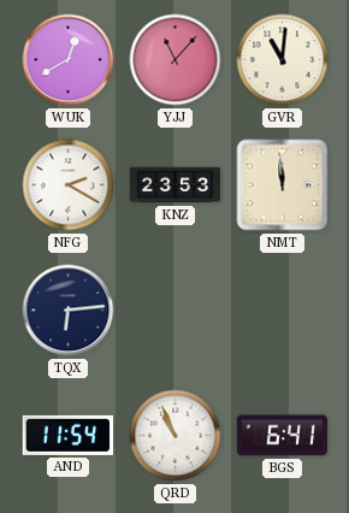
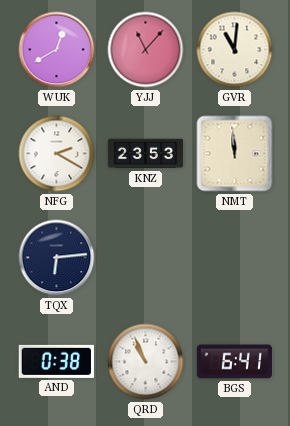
AND: 11:54 -> 0:38
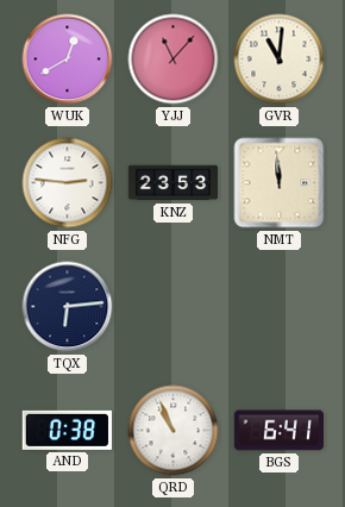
NFG: 2:20 -> 2:46
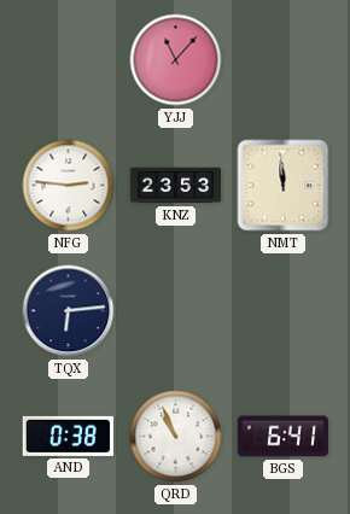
WUK: 12:40 -> none
GVR: 11:01 -> none
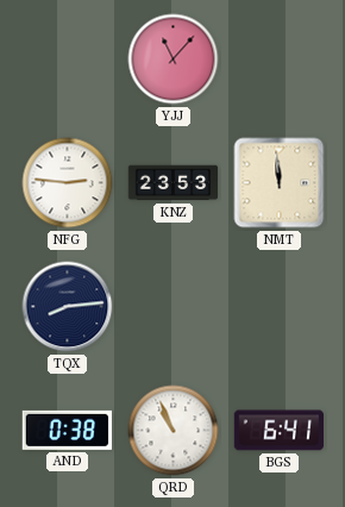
TQX: 6:14 -> 8:14
